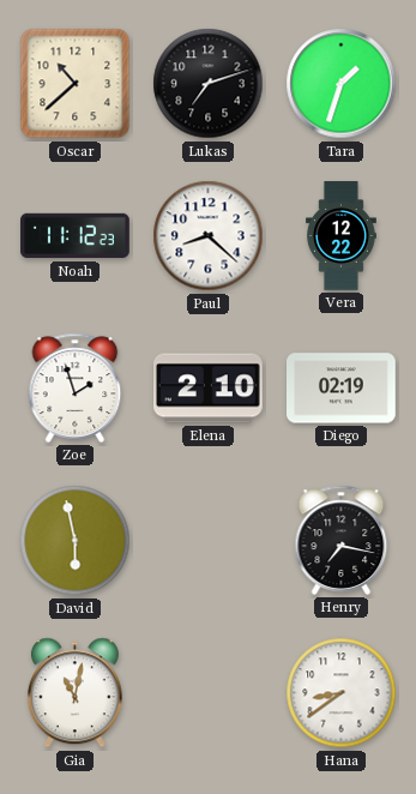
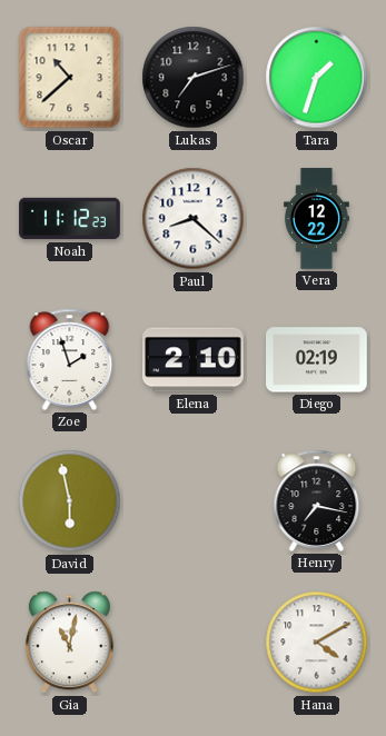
Hana: 8:39 -> 4:10
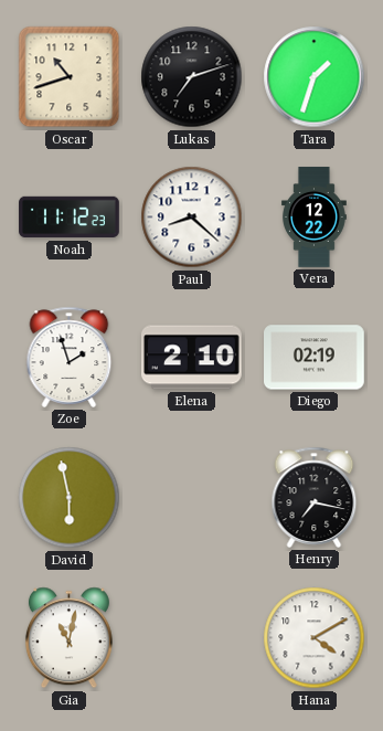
Oscar: 10:38 -> 10:42
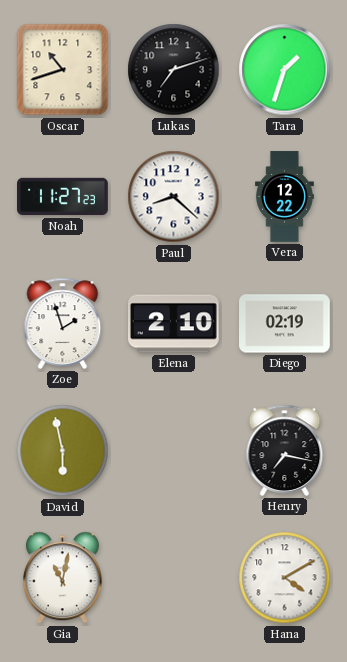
Noah: 11:12 -> 11:27
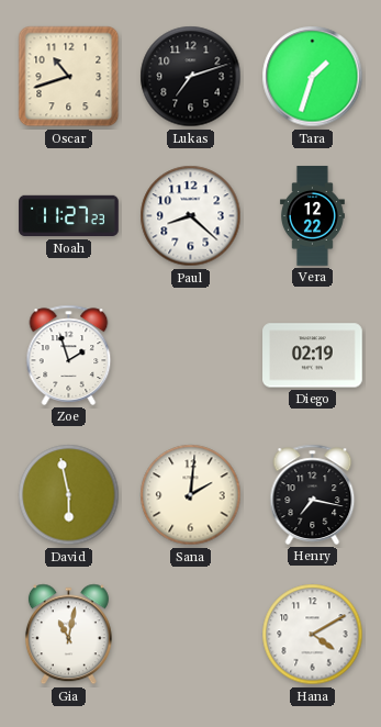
Elena: 2:10 -> none
Sana: none -> 2:01
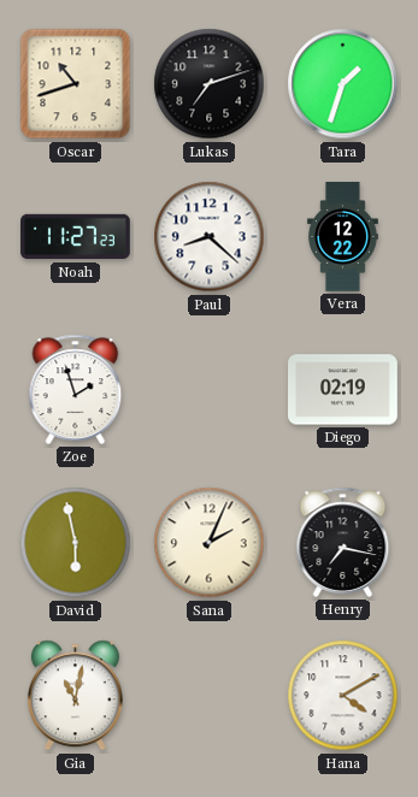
Sana: 2:01 -> 2:04
